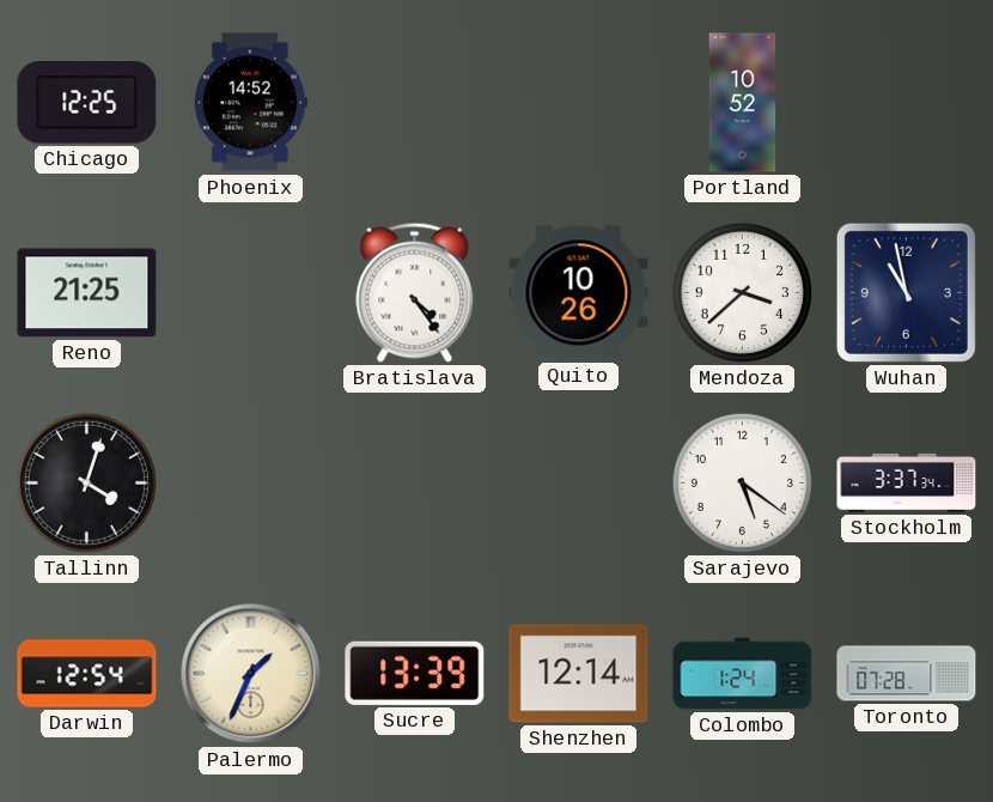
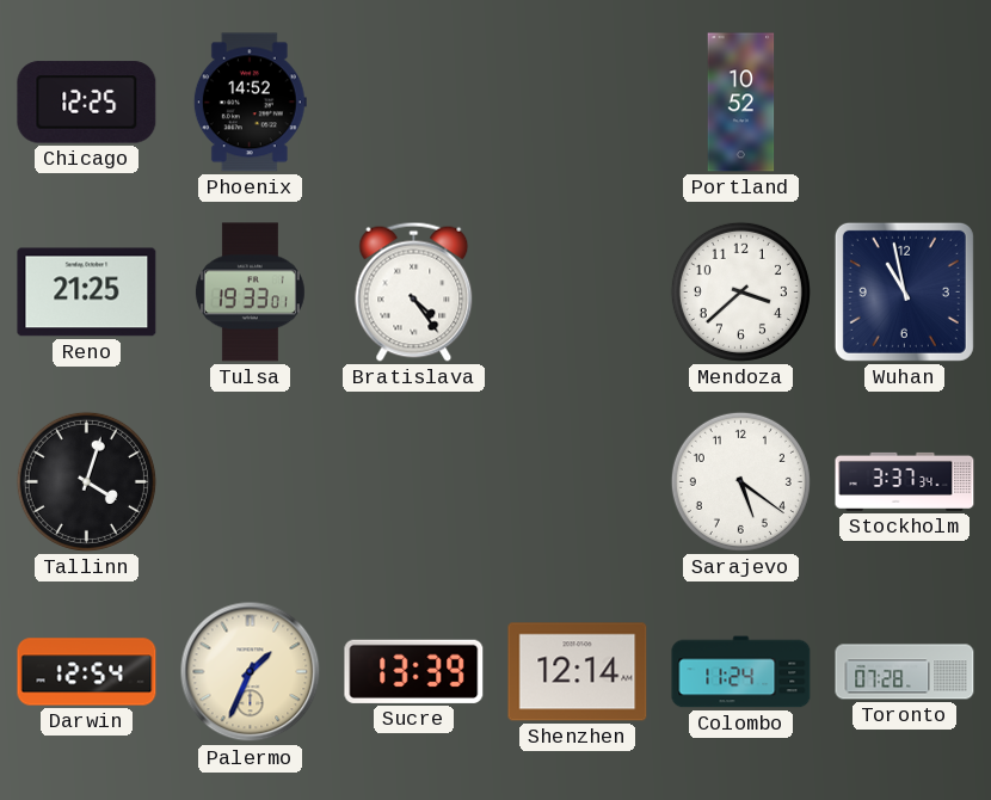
Tulsa: none -> 19:33
Quito: 10:26 -> none
Colombo: 1:24 -> 11:24
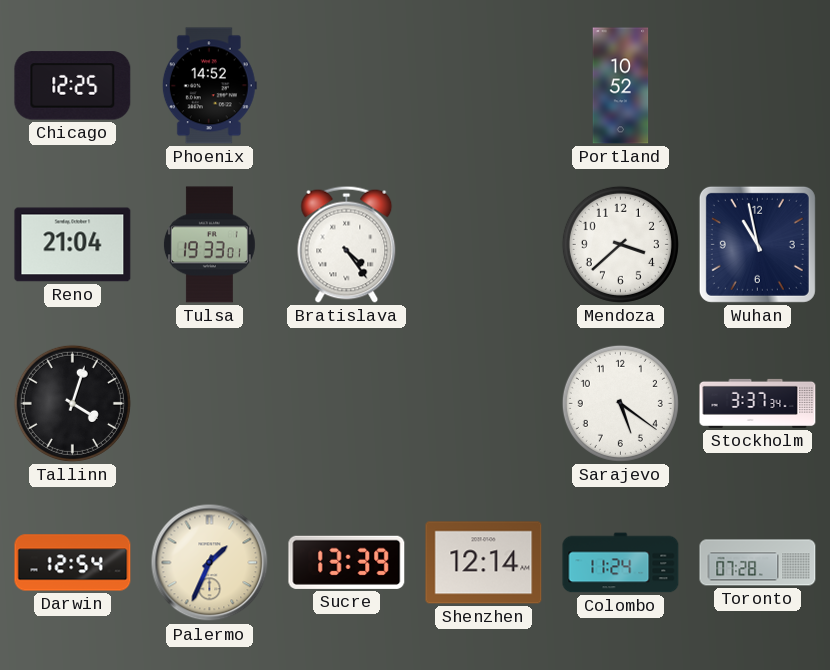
Reno: 21:25 -> 21:04
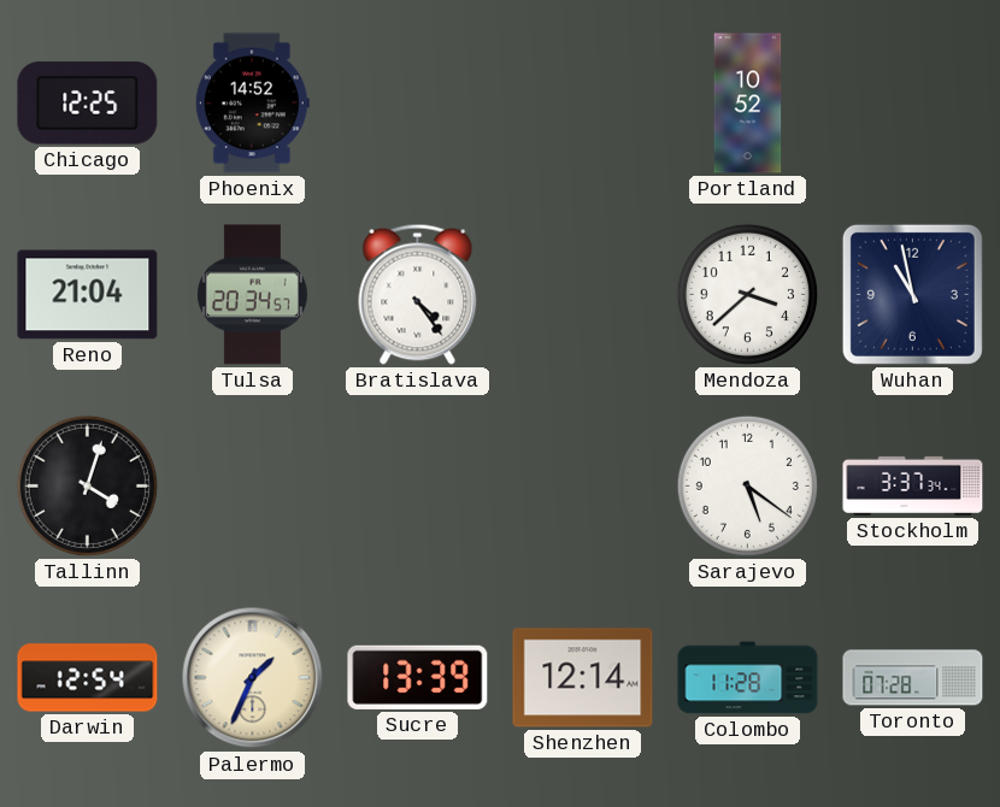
Tulsa: 19:33 -> 20:34
Colombo: 11:24 -> 11:28
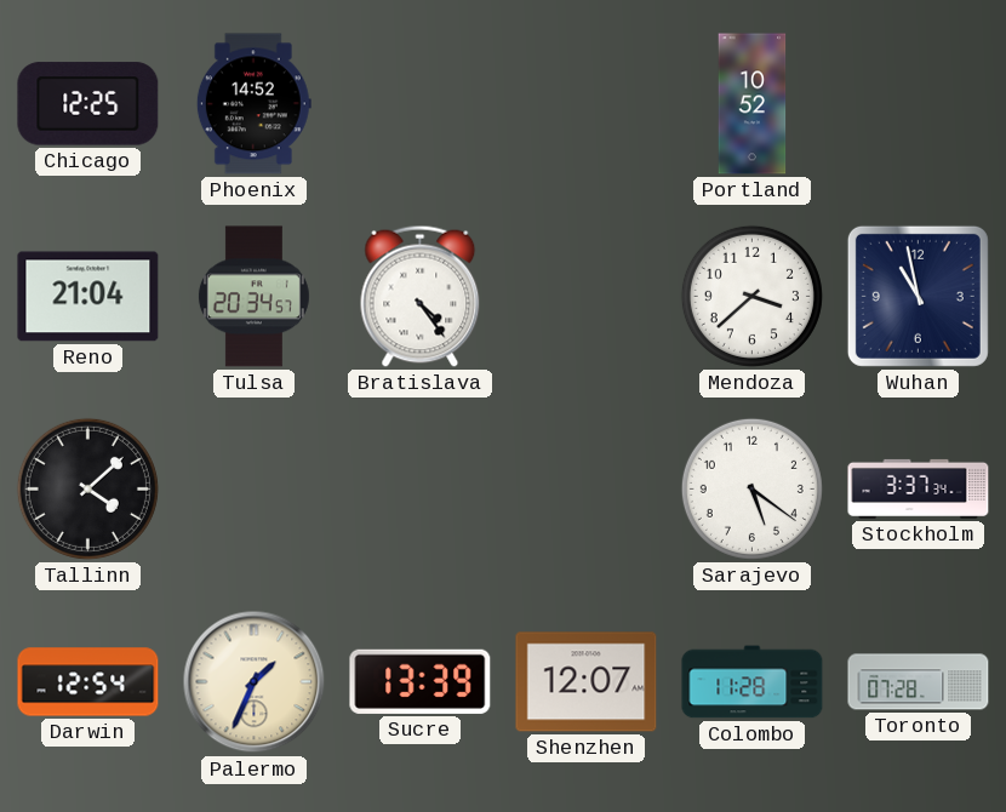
Tallinn: 4:03 -> 4:08
Shenzhen: 12:14 -> 12:07
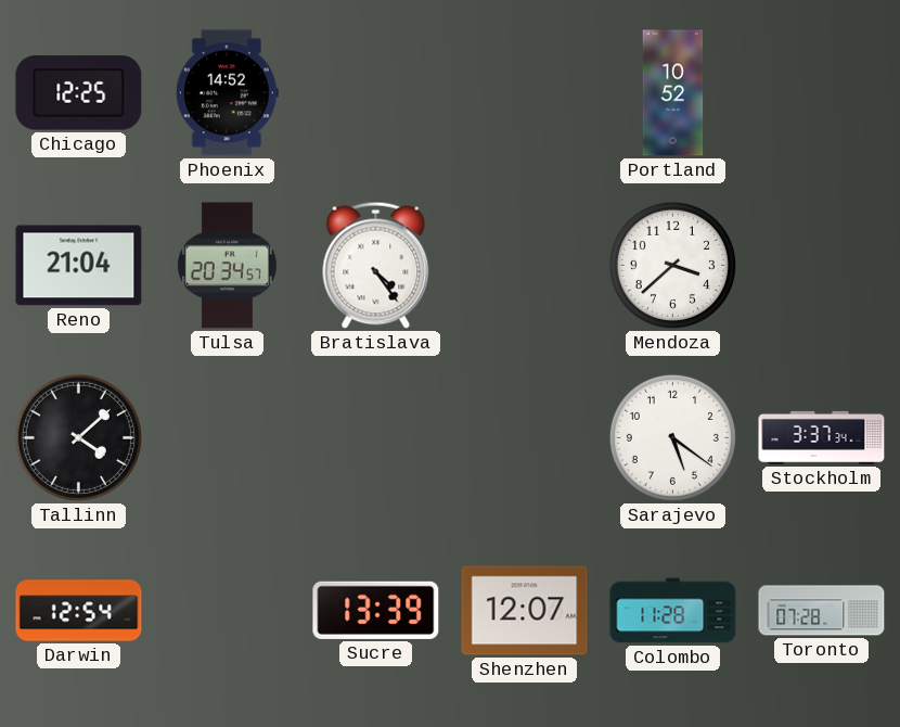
Wuhan: 10:58 -> none
Palermo: 1:34 -> none
